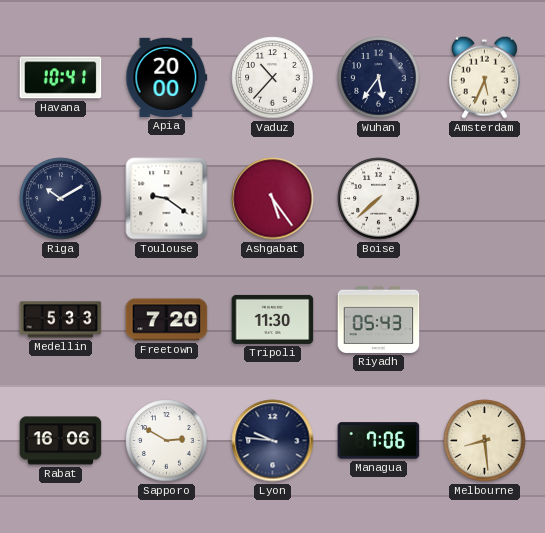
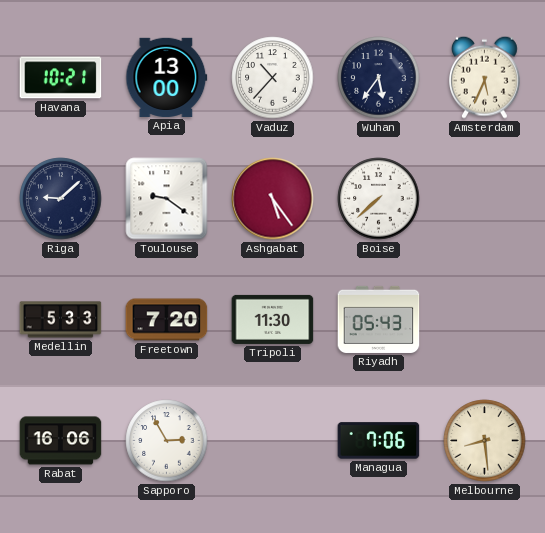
Havana: 10:41 -> 10:21
Apia: 20:00 -> 13:00
Riga: 10:10 -> 9:08
Sapporo: 2:50 -> 2:55
Lyon: 9:46 -> none
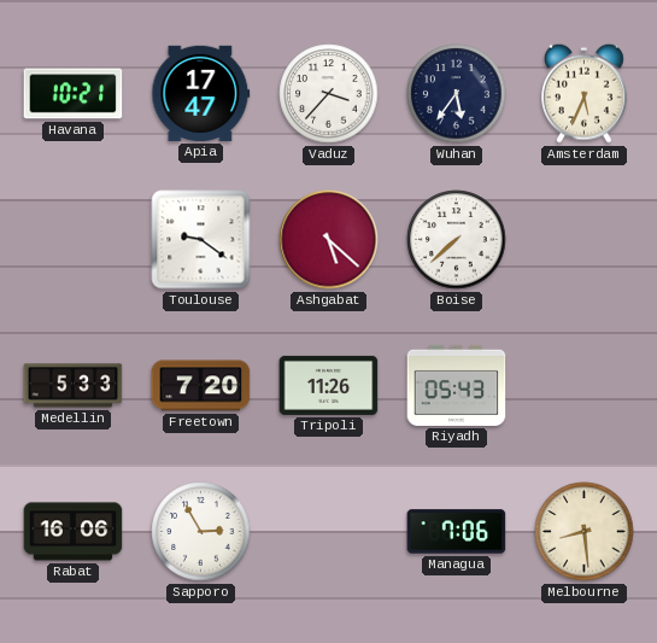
Apia: 13:00 -> 17:47
Vaduz: 10:37 -> 3:37
Riga: 9:08 -> none
Ashgabat: 5:24 -> 5:22
Tripoli: 11:30 -> 11:26
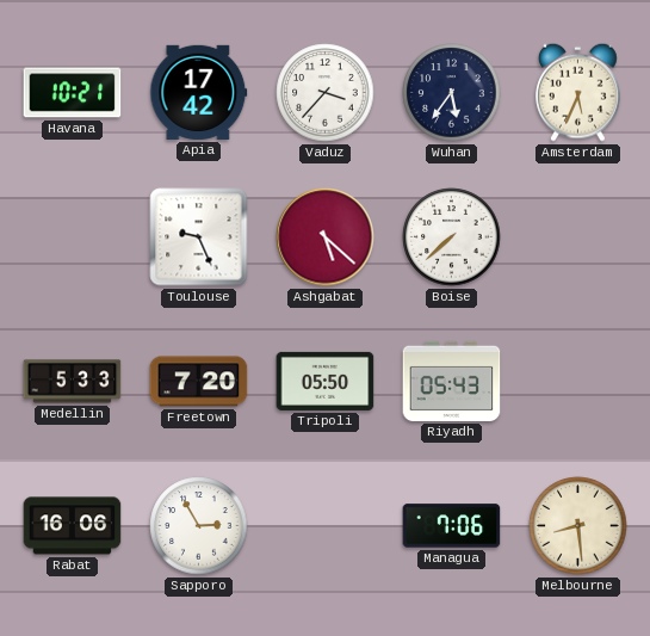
Apia: 17:47 -> 17:42
Toulouse: 9:21 -> 9:26
Tripoli: 11:26 -> 05:50
